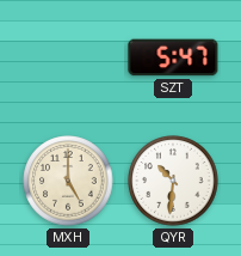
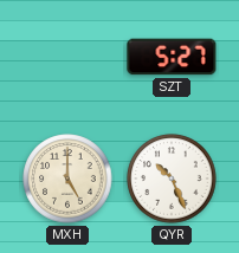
SZT: 5:47 -> 5:27
QYR: 10:31 -> 10:26
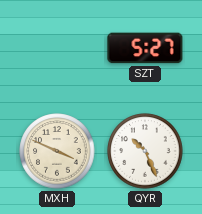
MXH: 5:00 -> 3:49
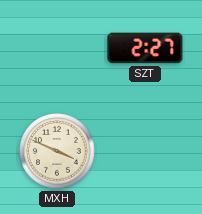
SZT: 5:27 -> 2:27
QYR: 10:26 -> none
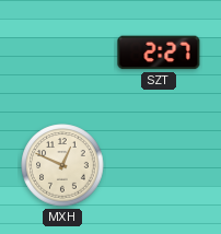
MXH: 3:49 -> 12:49
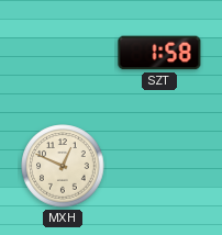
SZT: 2:27 -> 1:58
